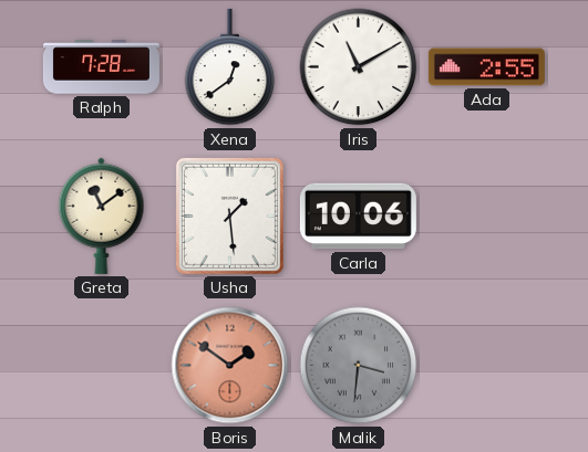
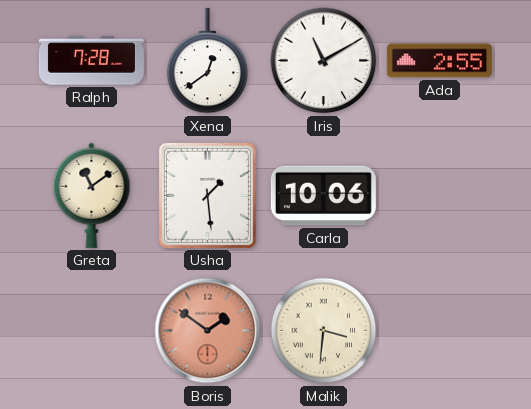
Malik dial: grey -> cream
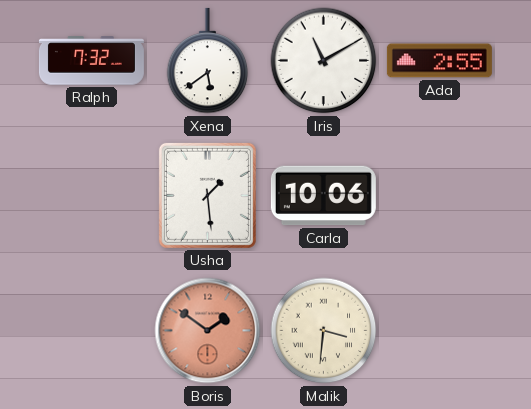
Ralph: 7:28 -> 7:32
Xena: 12:39 -> 5:39
Greta: 11:09 -> none
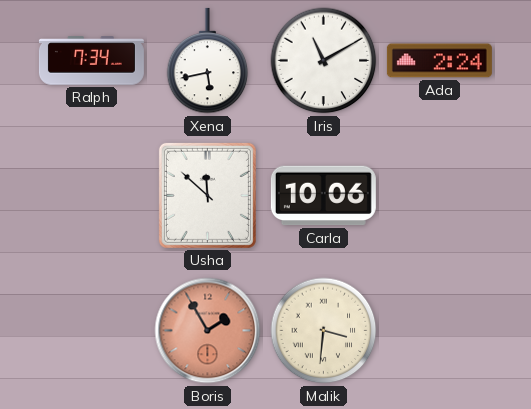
Ralph: 7:32 -> 7:34
Xena: 5:39 -> 5:43
Ada: 2:55 -> 2:24
Usha: 1:29 -> 11:52
Boris: 1:51 -> 1:55
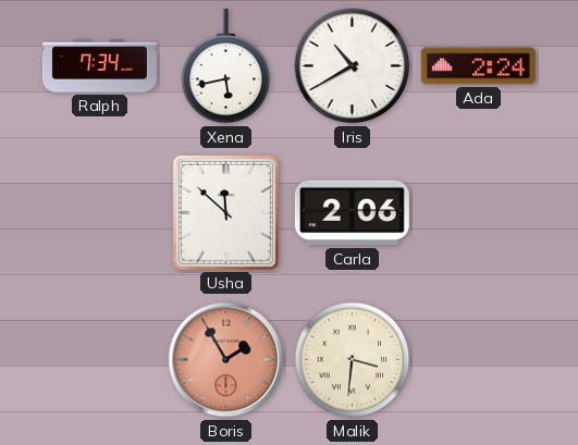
Iris: 11:10 -> 10:40
Carla: 10:06 -> 2:06
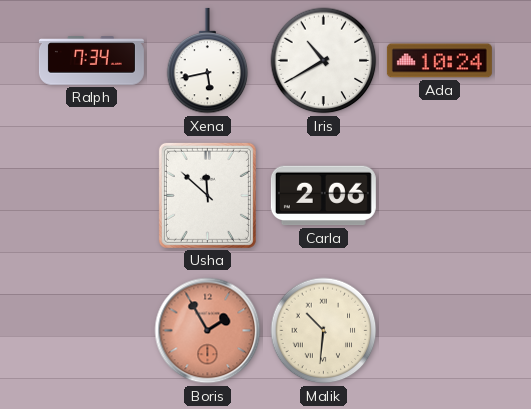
Ada: 2:24 -> 10:24
Malik: 3:31 -> 10:31
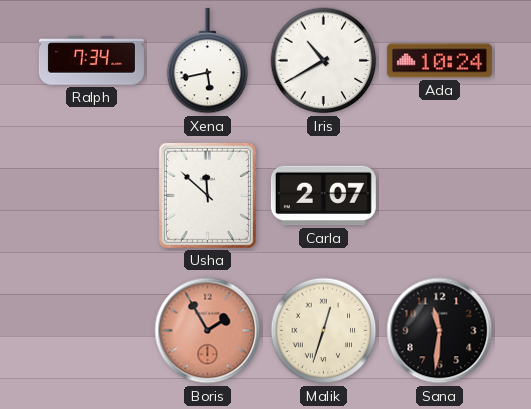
Carla: 2:06 -> 2:07
Malik: 10:31 -> 12:33
Sana: none -> 11:31
